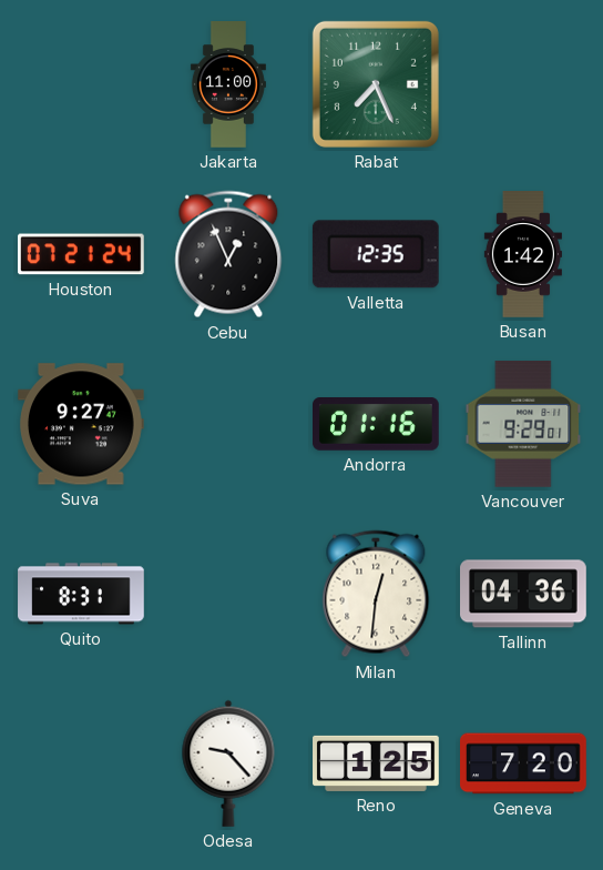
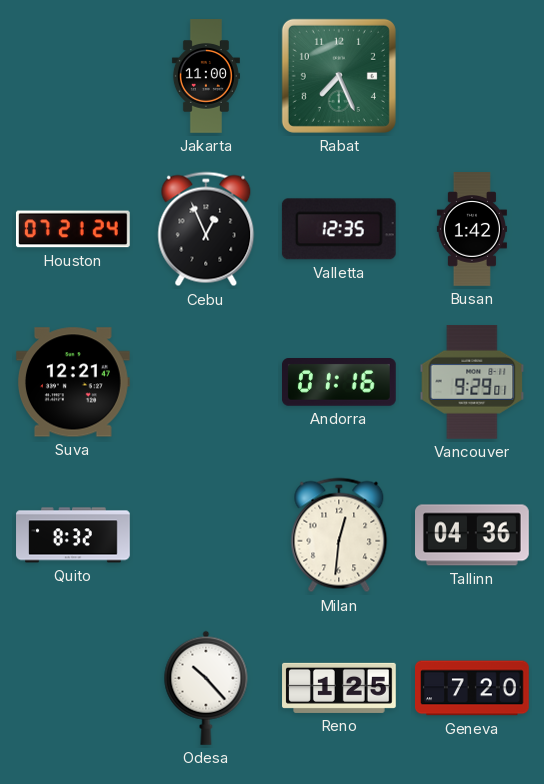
Suva: 9:27 -> 12:21
Quito: 8:31 -> 8:32
Odesa: 9:23 -> 10:23
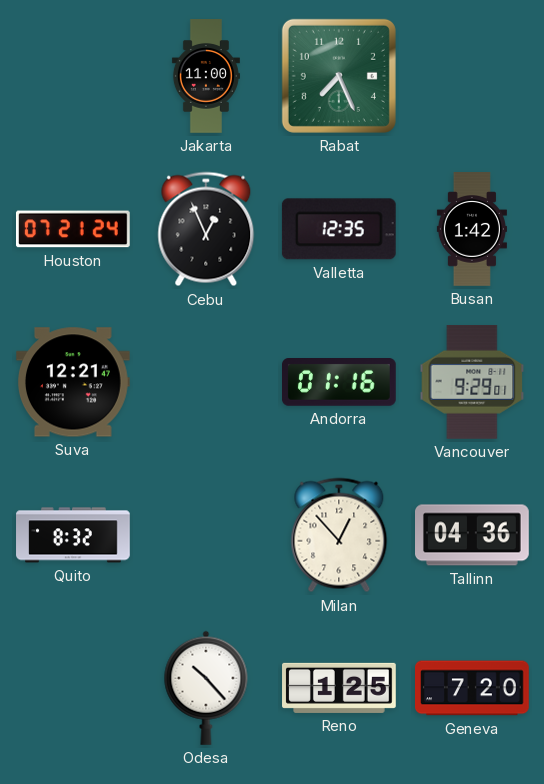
Milan: 12:31 -> 12:53
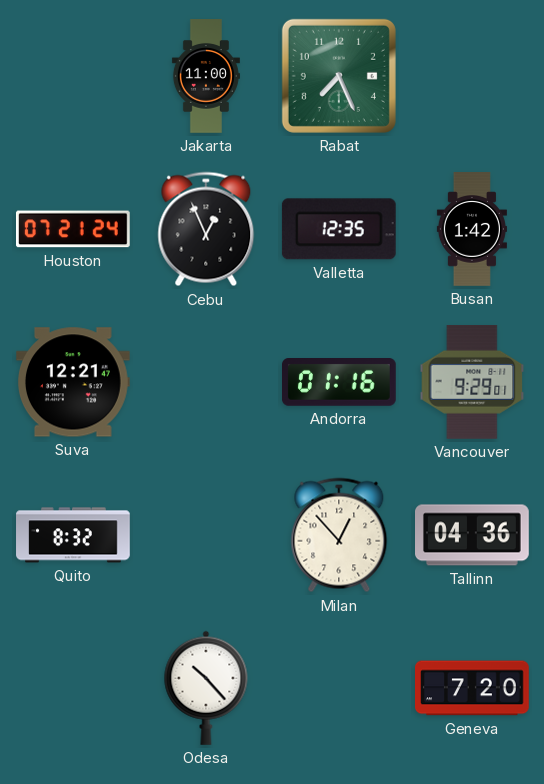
Reno: 1:25 -> none
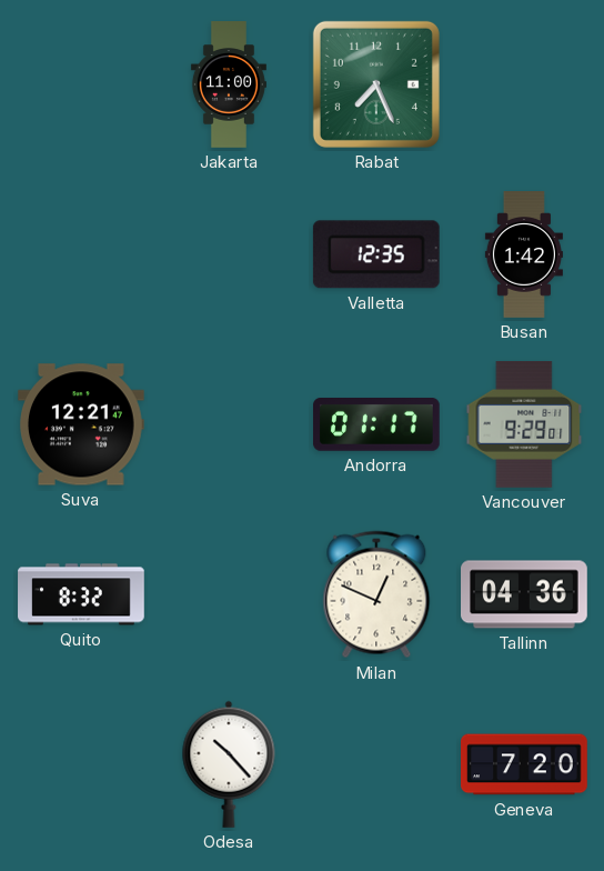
Houston: 07:21 -> none
Cebu: 12:56 -> none
Andorra: 01:16 -> 01:17
Milan: 12:53 -> 12:49
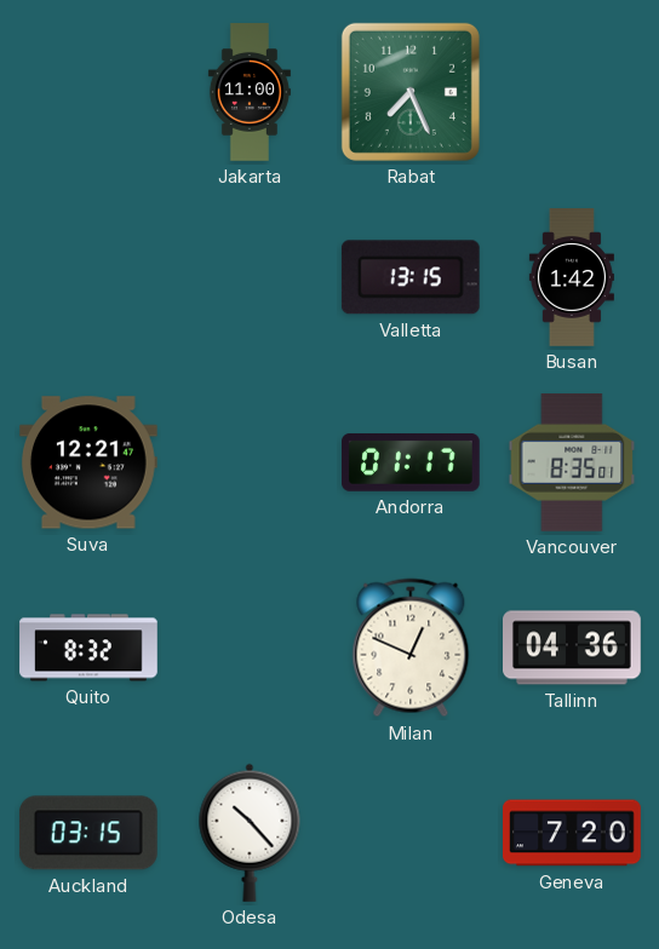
Valletta: 12:35 -> 13:15
Vancouver: 9:29 -> 8:35
Auckland: none -> 03:15
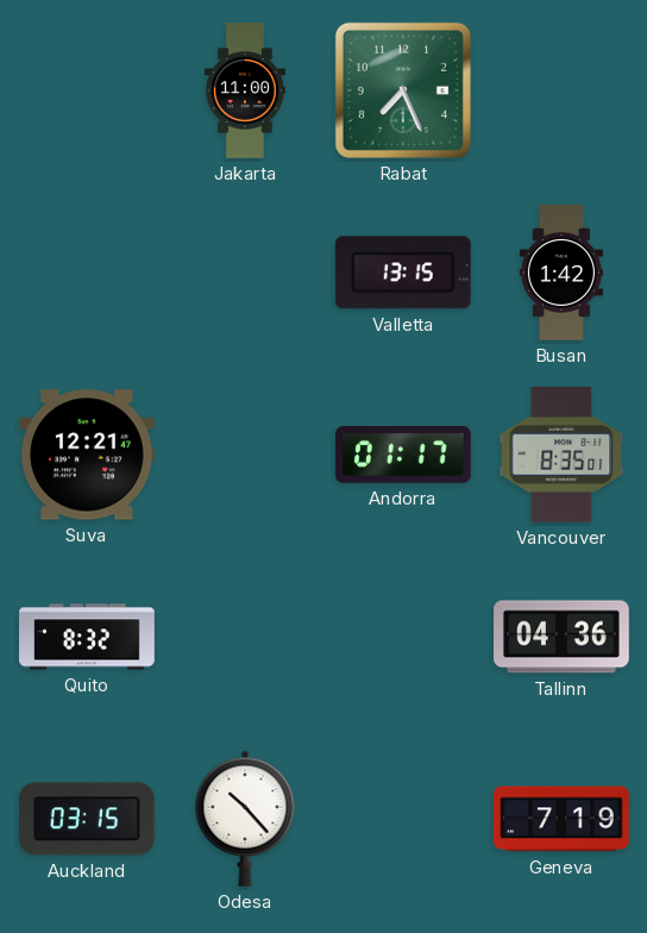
Milan: 12:49 -> none
Geneva: 7:20 -> 7:19
